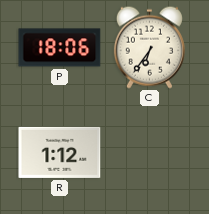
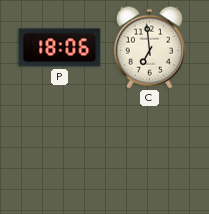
C: 6:36 -> 6:59
R: 1:12 -> none
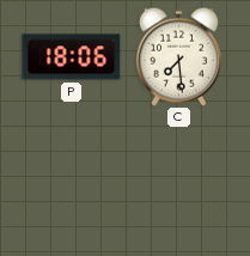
C: 6:59 -> 7:29
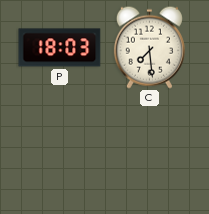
P: 18:06 -> 18:03
